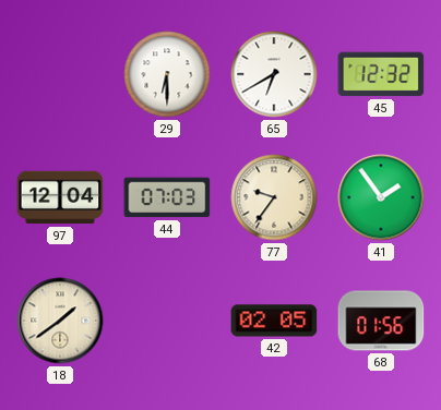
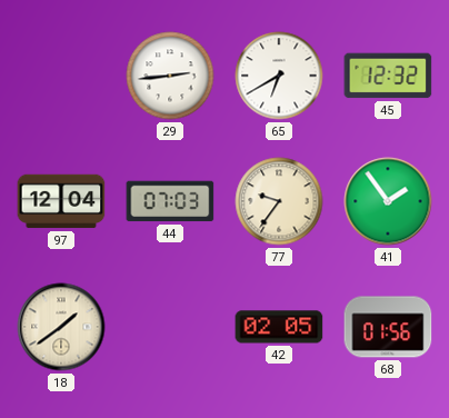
29: 6:30 -> 2:44
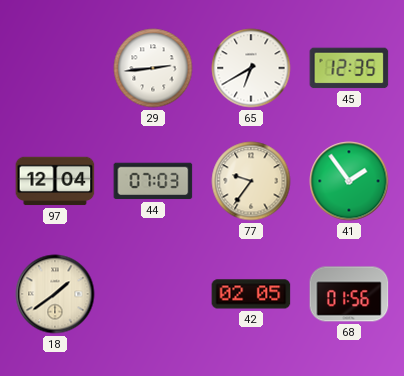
45: 12:32 -> 12:35
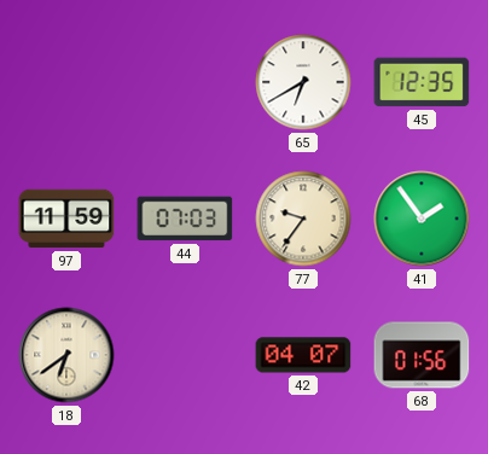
29: 2:44 -> none
97: 12:04 -> 11:59
18: 1:39 -> 6:39
42: 02:05 -> 04:07
